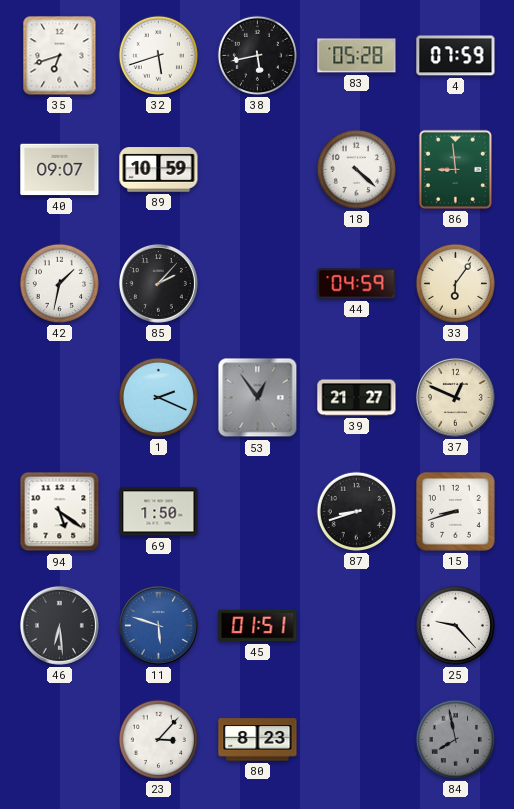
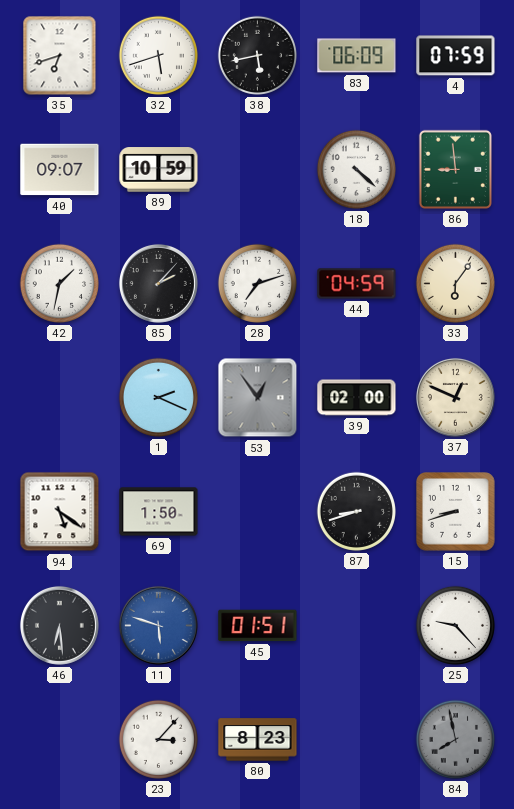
83: 05:28 -> 06:09
28: none -> 7:12
39: 21:27 -> 02:00
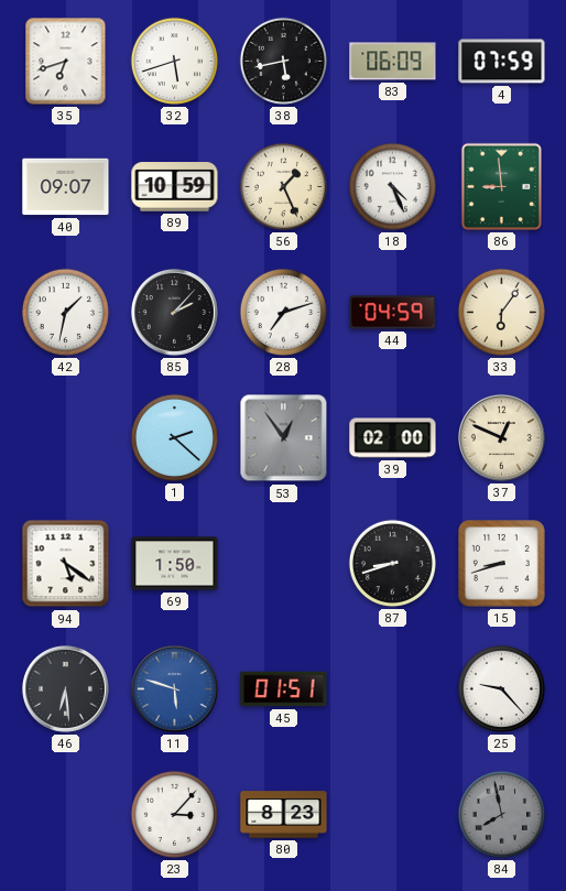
56: none -> 1:26
18: 4:22 -> 4:26
1: 2:19 -> 2:22
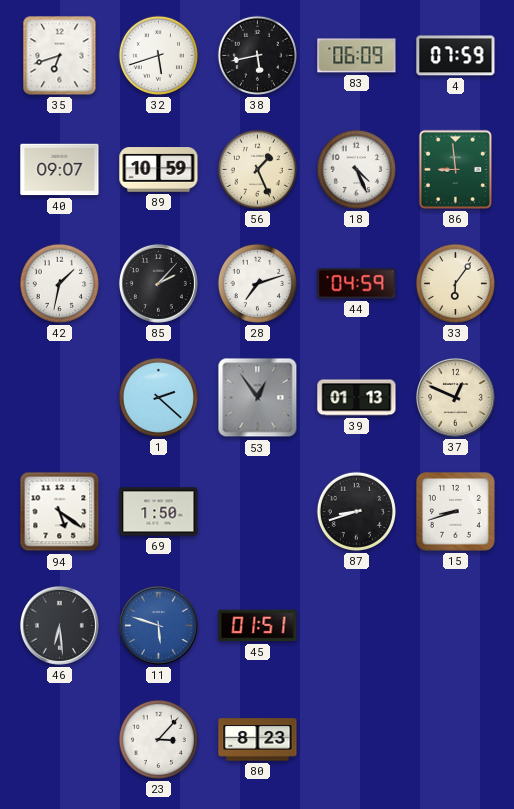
39: 02:00 -> 01:13
25: 9:23 -> none
84: 7:58 -> none
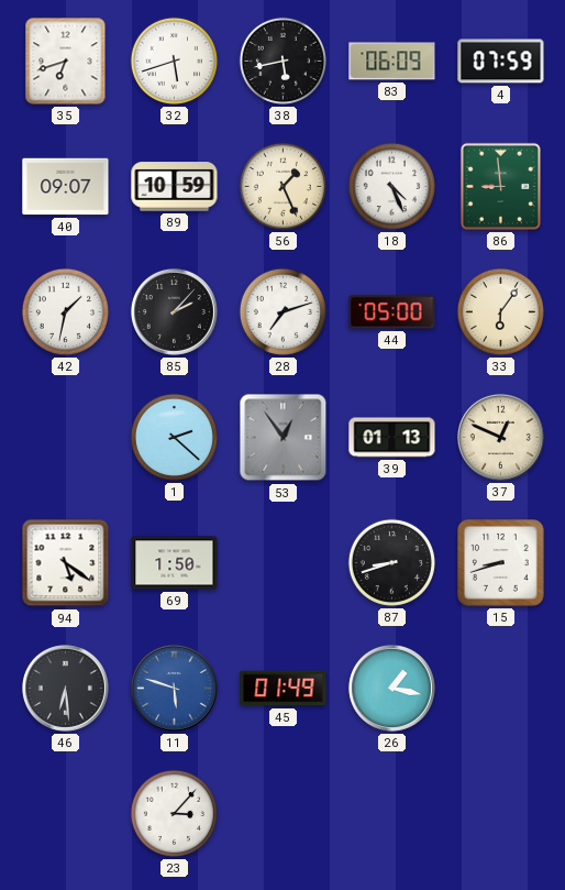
44: 04:59 -> 05:00
45: 01:51 -> 01:49
26: none -> 1:17
80: 8:23 -> none
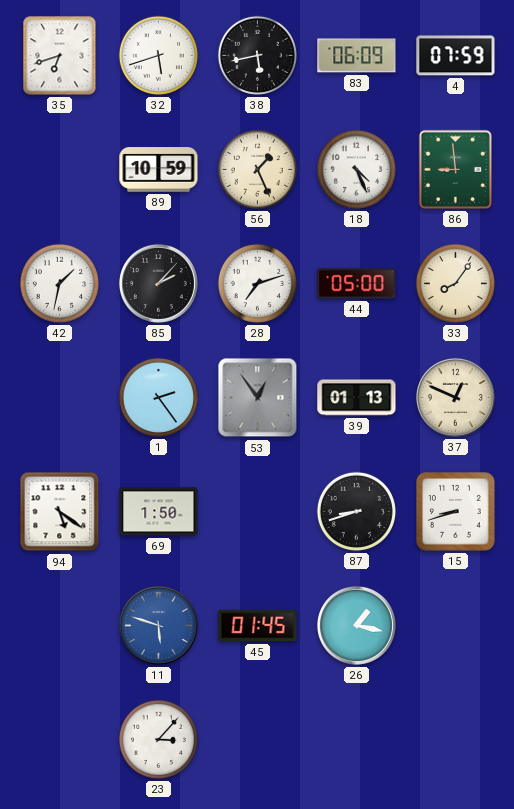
40: 09:07 -> none
33: 6:06 -> 8:06
1: 2:22 -> 2:24
46: 6:29 -> none
45: 01:49 -> 01:45
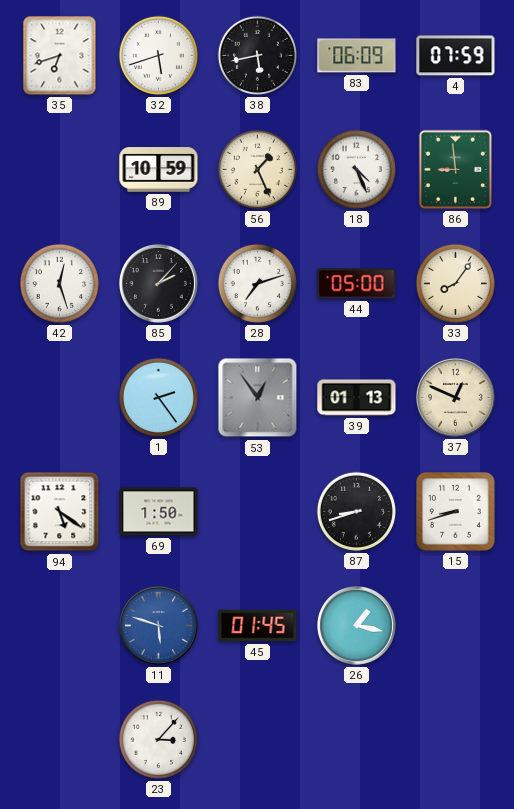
42: 1:32 -> 12:27
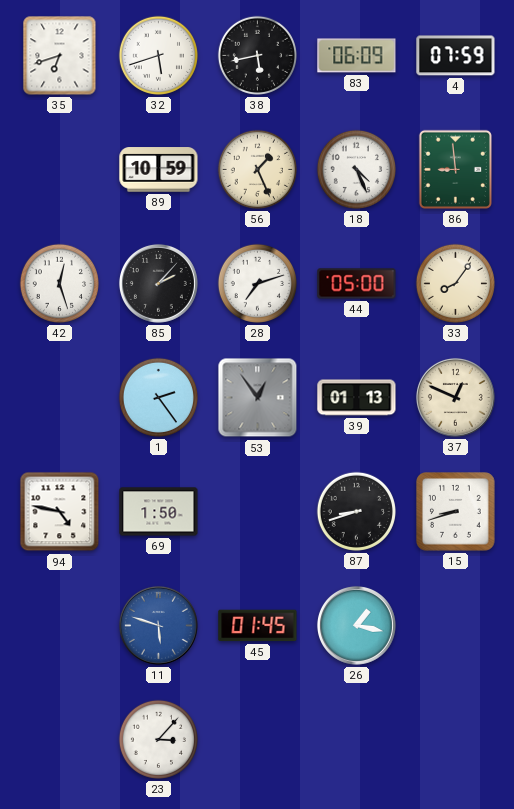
94: 5:21 -> 4:47
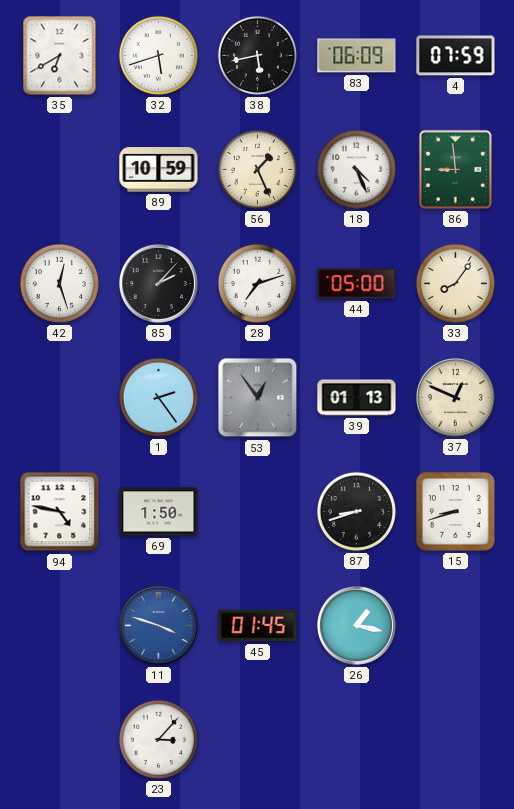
35: 6:42 -> 6:40
11: 5:48 -> 3:48
